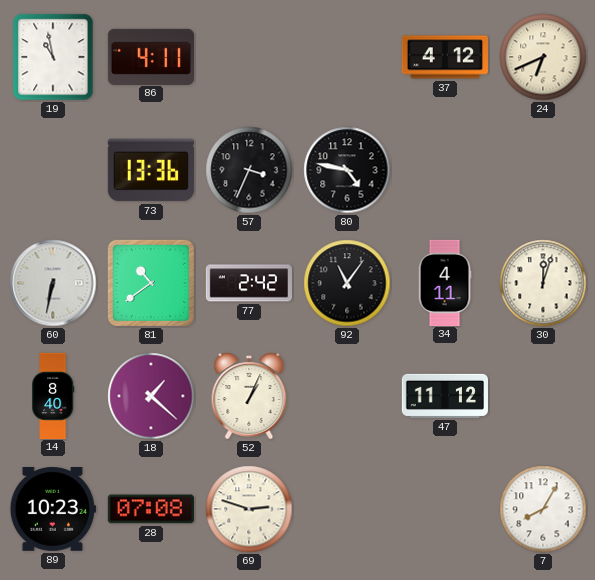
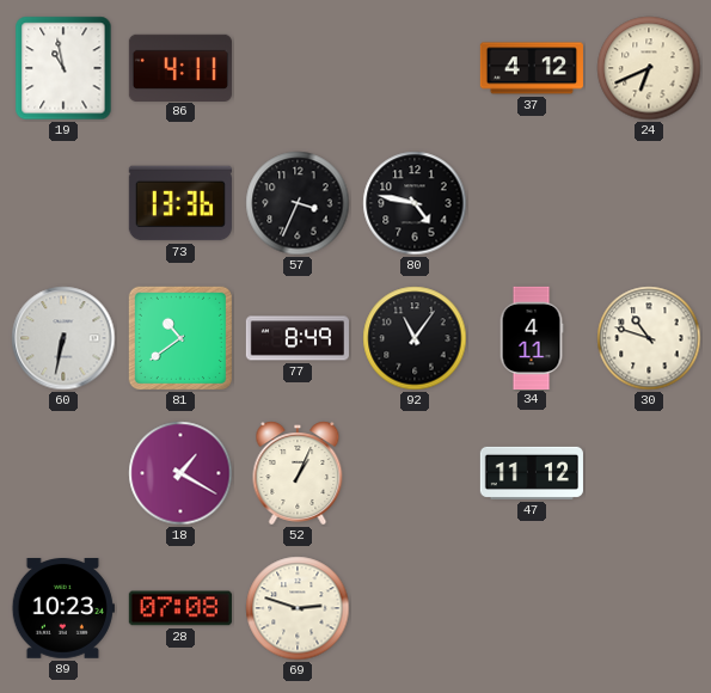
77: 2:42 -> 8:49
30: 12:03 -> 10:48
14: 8:40 -> none
18: 1:22 -> 1:20
7: 8:05 -> none
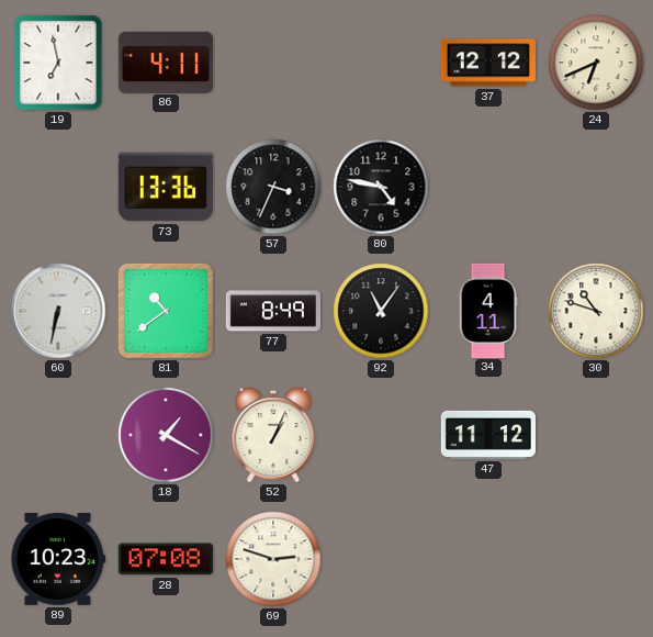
19: 10:58 -> 6:58
37: 4:12 -> 12:12
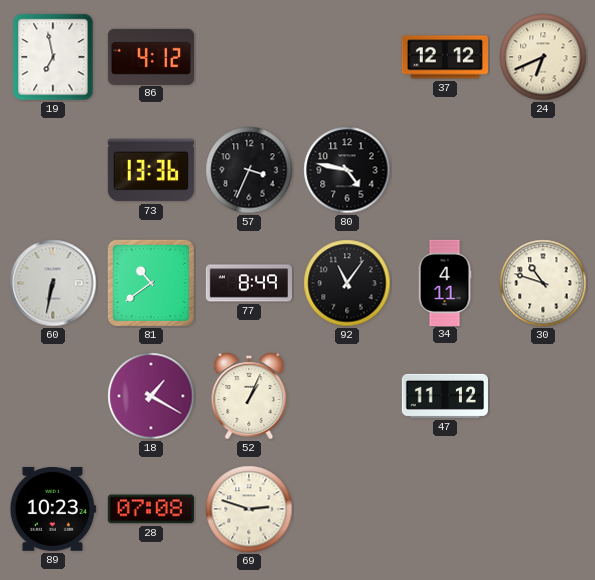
86: 4:11 -> 4:12
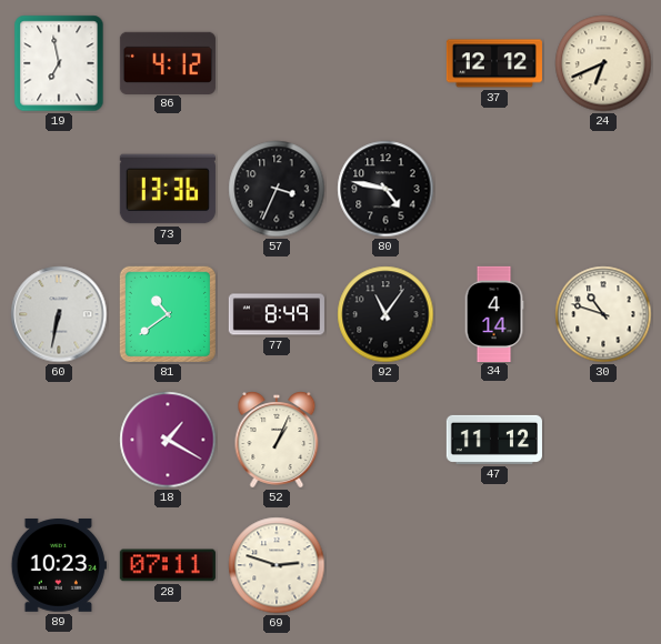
34: 4:11 -> 4:14
28: 07:08 -> 07:11
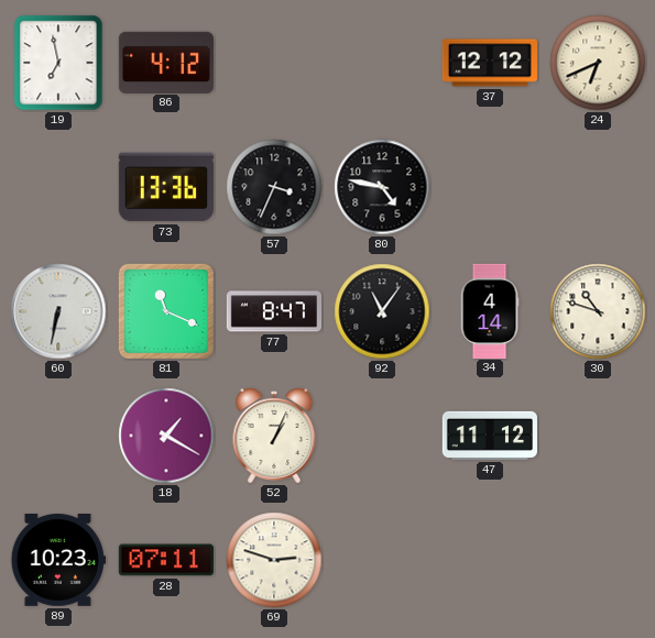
81: 10:39 -> 11:19
77: 8:49 -> 8:47
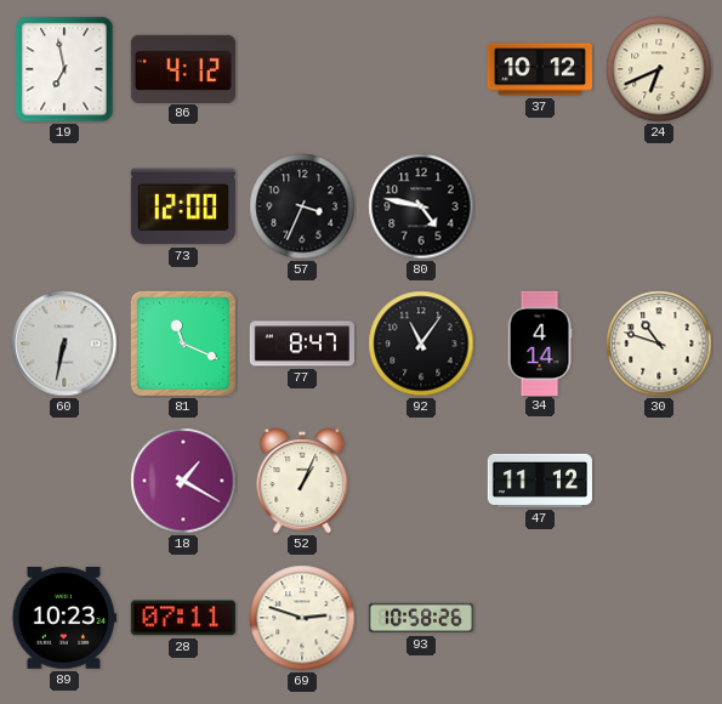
37: 12:12 -> 10:12
73: 13:36 -> 12:00
93: none -> 10:58
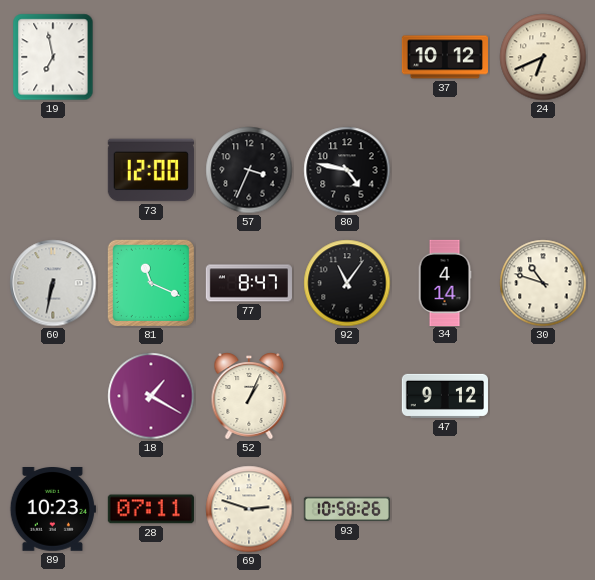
86: 4:12 -> none
47: 11:12 -> 9:12
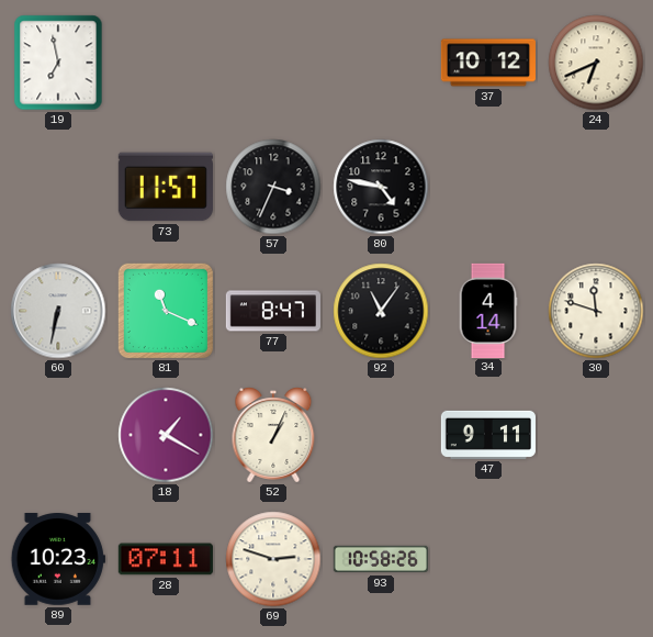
73: 12:00 -> 11:57
30: 10:48 -> 11:48
47: 9:12 -> 9:11
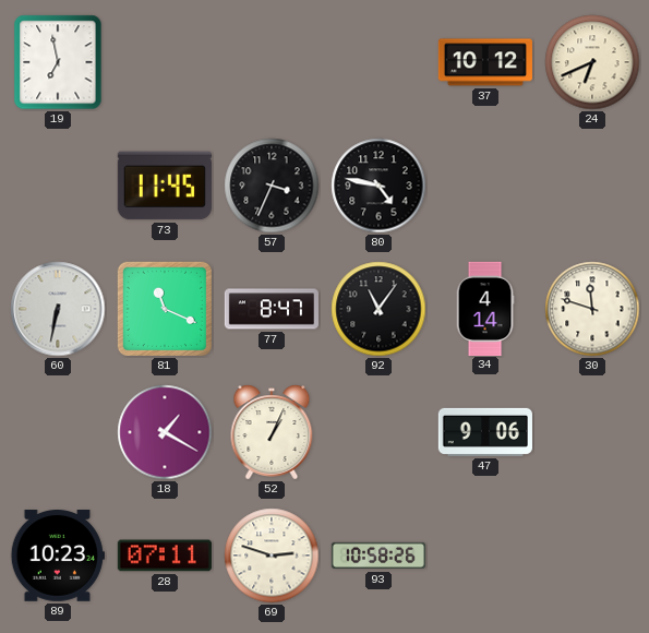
73: 11:57 -> 11:45
47: 9:11 -> 9:06
